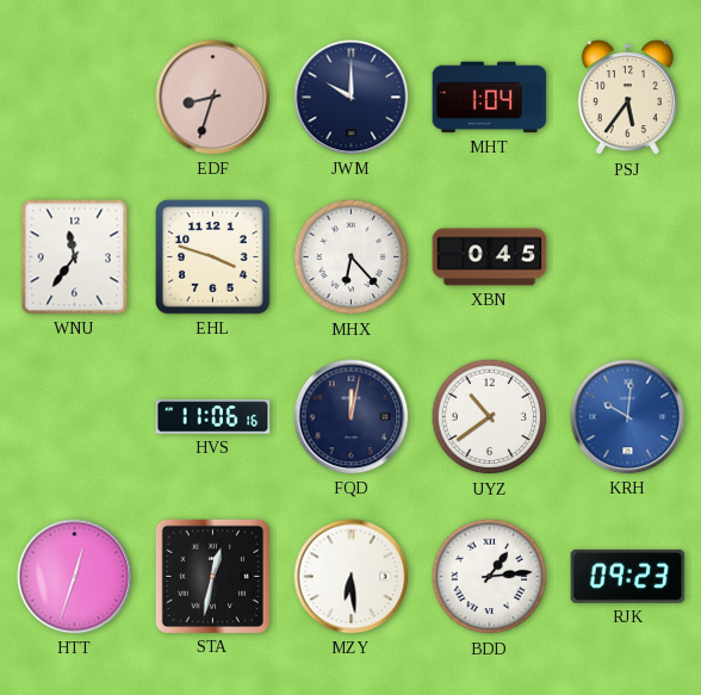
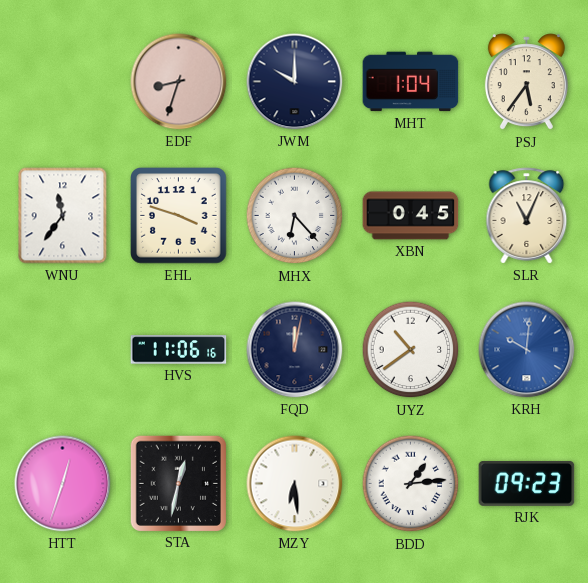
SLR: none -> 11:04
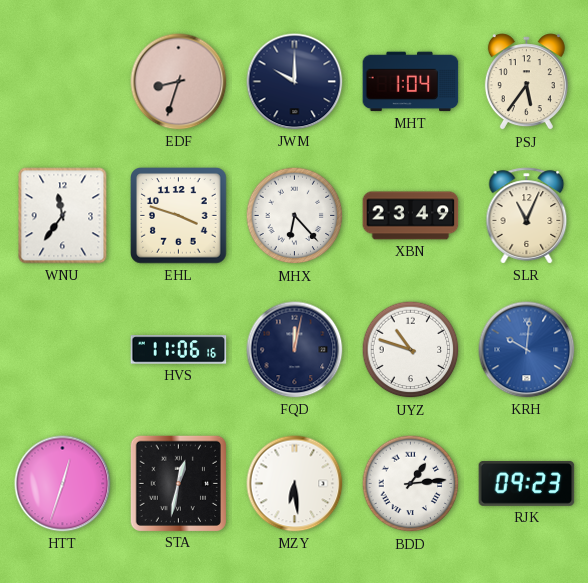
XBN: 0:45 -> 23:49
UYZ: 10:39 -> 10:48
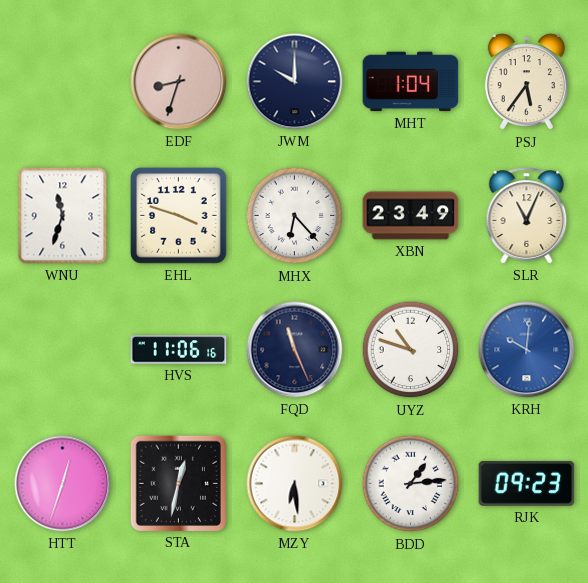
WNU: 11:36 -> 11:33
FQD: 12:02 -> 11:26
